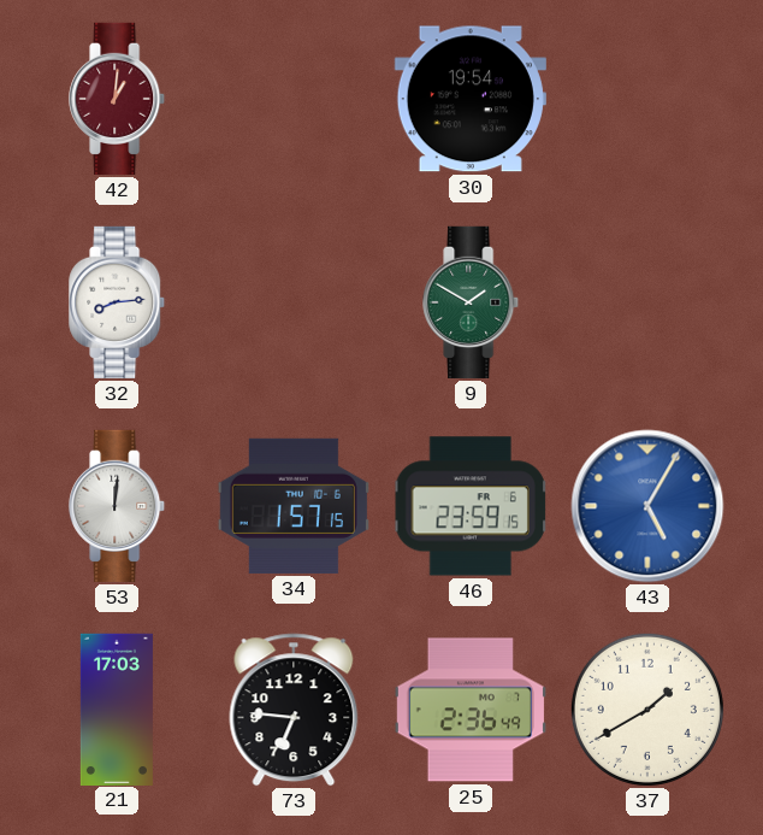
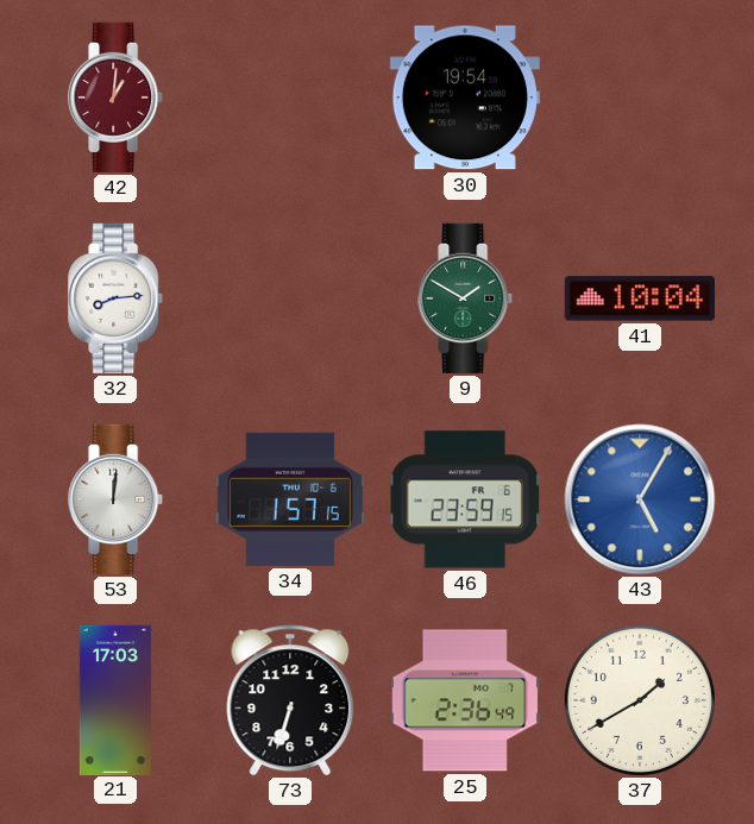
41: none -> 10:04
73: 6:46 -> 6:33
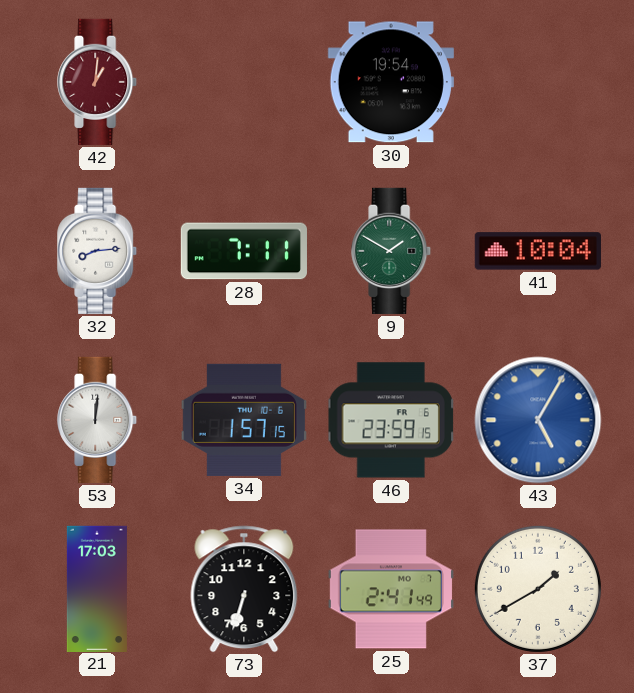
28: none -> 7:11
25: 2:36 -> 2:41
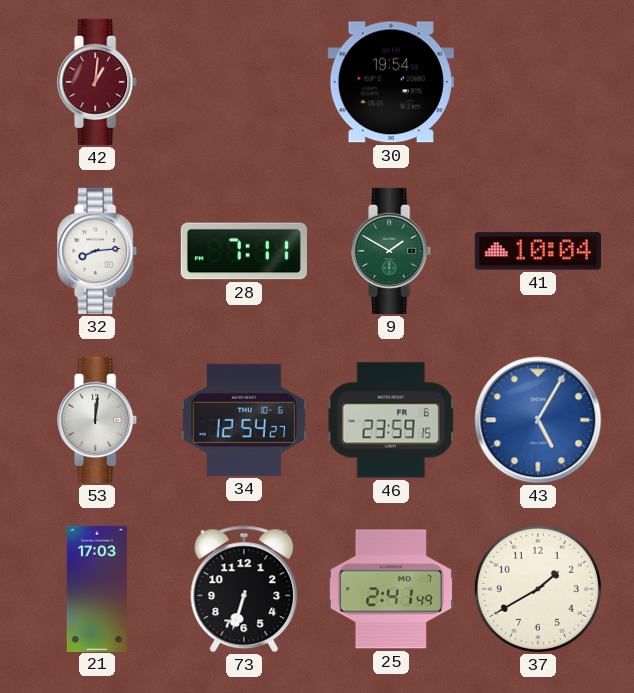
34: 1:57 -> 12:54
